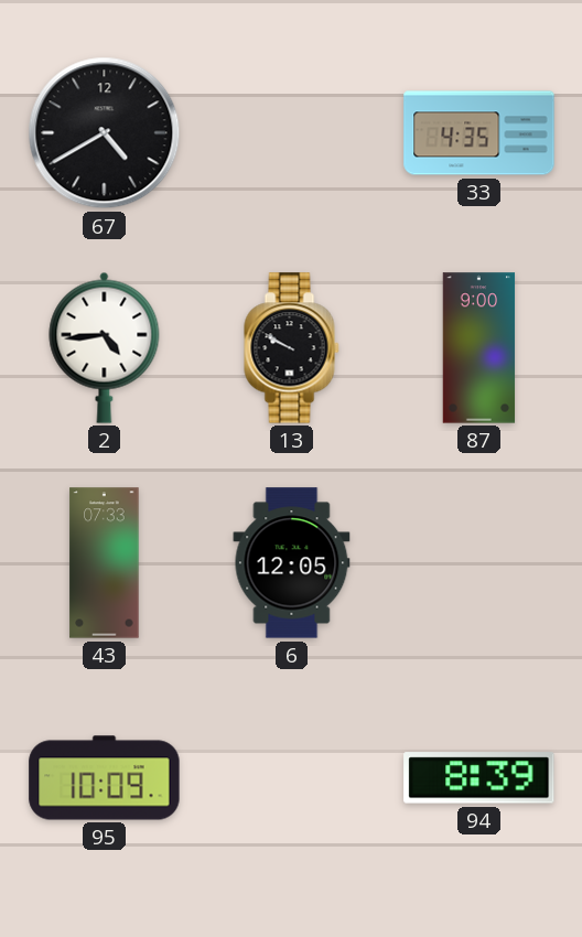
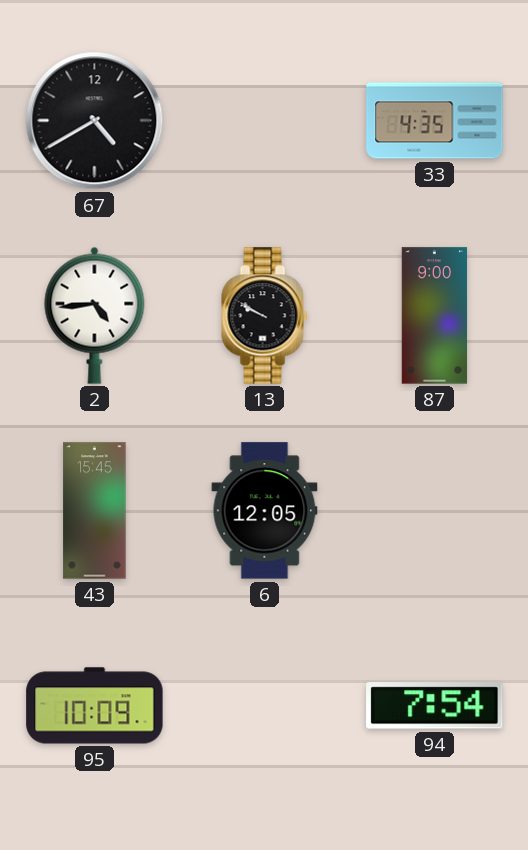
43: 07:33 -> 15:45
94: 8:39 -> 7:54
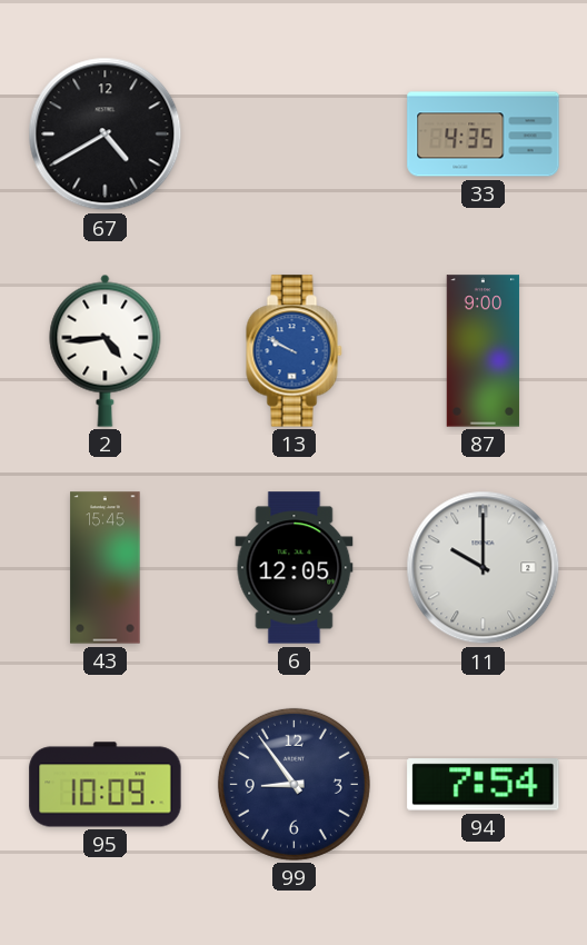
13 dial: black -> blue
11: none -> 10:00
99: none -> 8:54
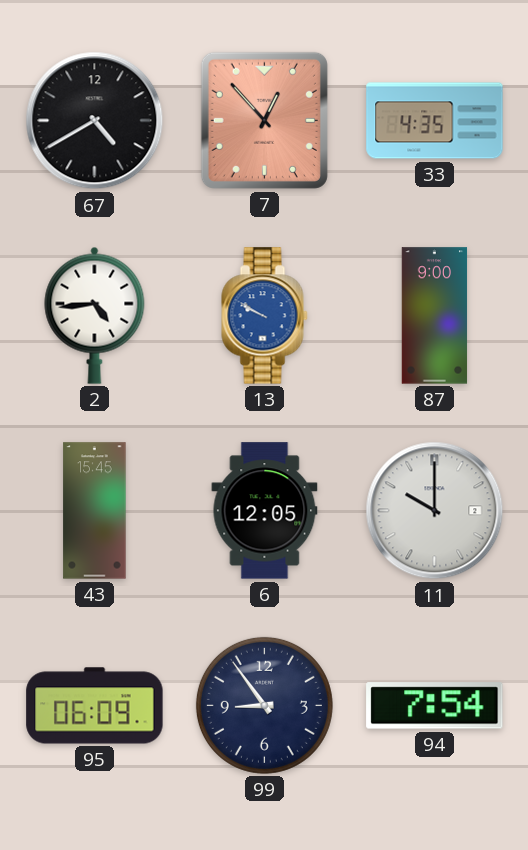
7: none -> 12:53
95: 10:09 -> 06:09
